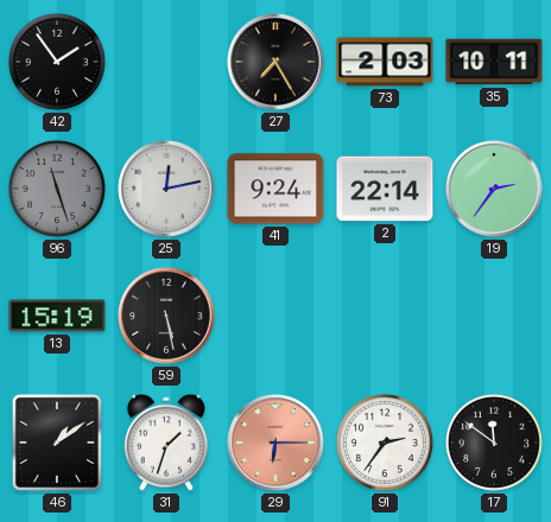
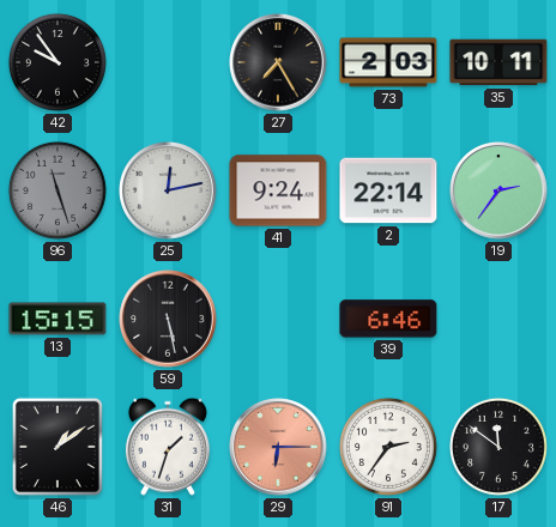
42: 1:54 -> 9:54
13: 15:19 -> 15:15
39: none -> 6:46
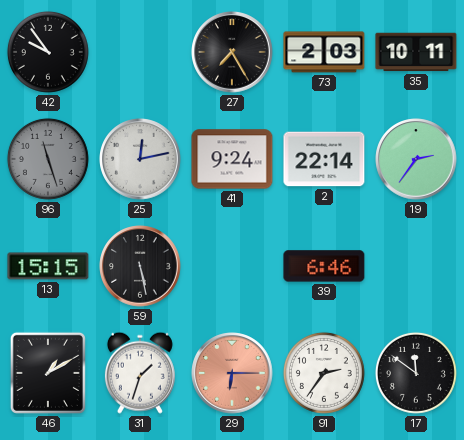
46: 1:09 -> 1:10
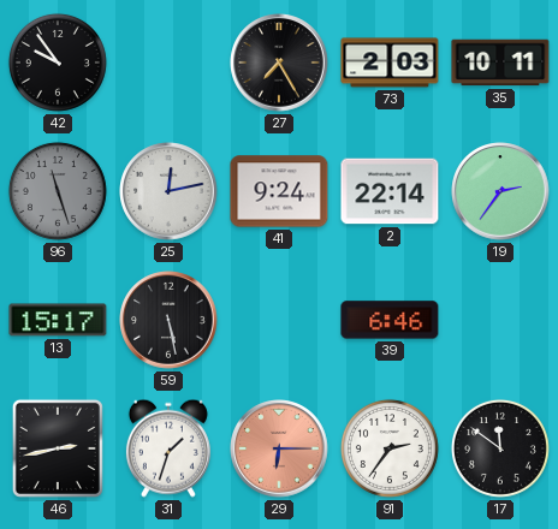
13: 15:15 -> 15:17
46: 1:10 -> 2:43
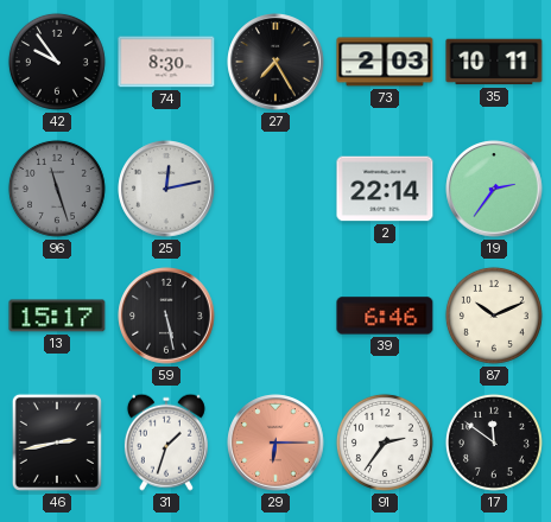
74: none -> 8:30
41: 9:24 -> none
87: none -> 10:11
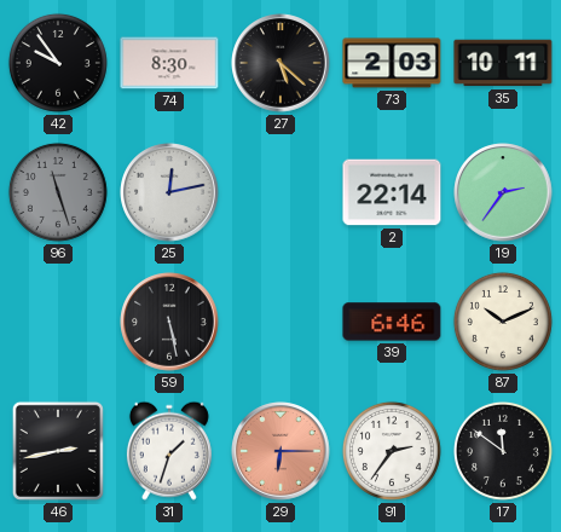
27: 7:25 -> 5:22
13: 15:17 -> none
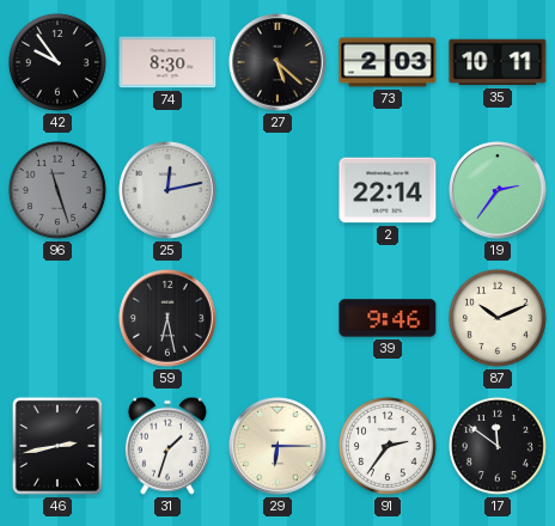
59: 5:28 -> 6:28
39: 6:46 -> 9:46
29 dial: salmon -> cream
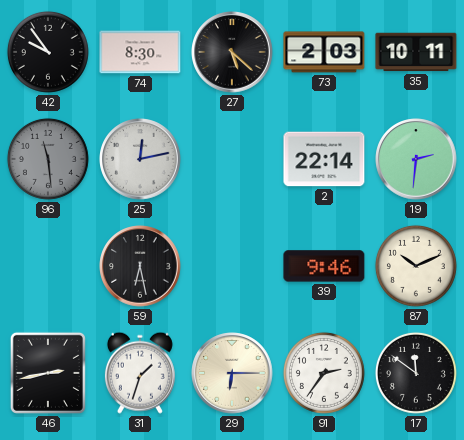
96: 11:27 -> 11:29
19: 2:36 -> 2:31
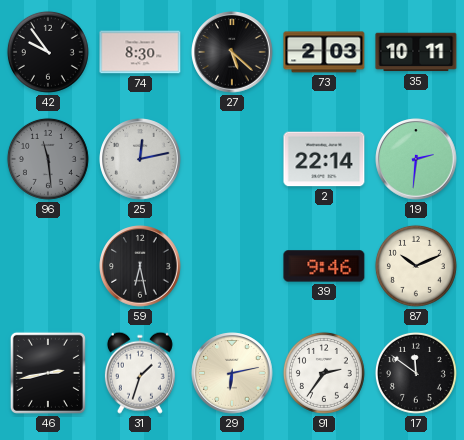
29: 6:15 -> 6:13
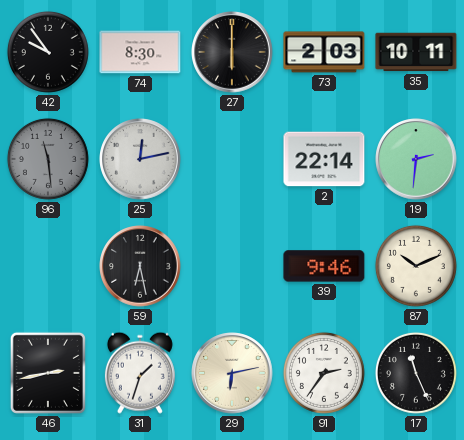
27: 5:22 -> 6:00
17: 11:51 -> 11:26
